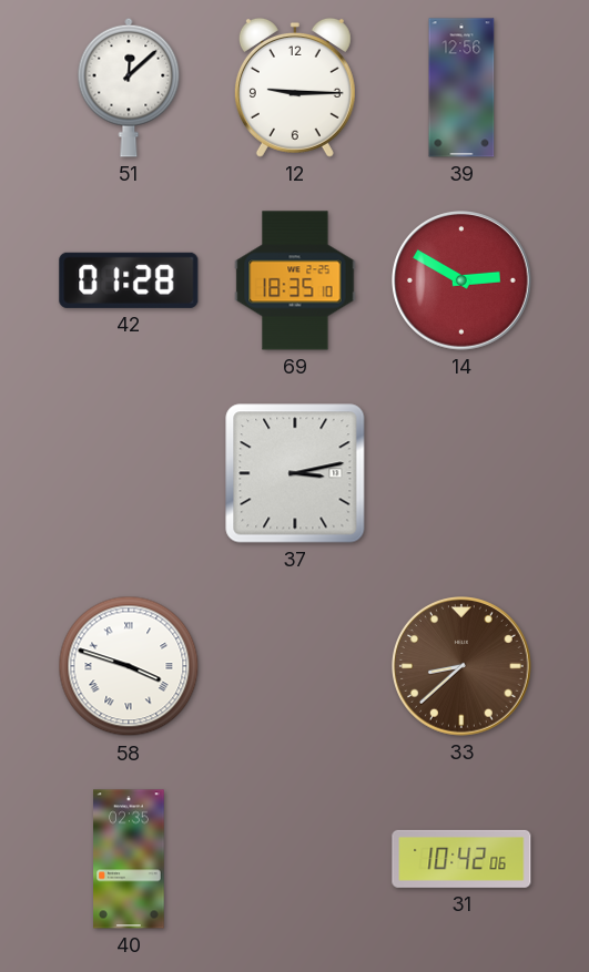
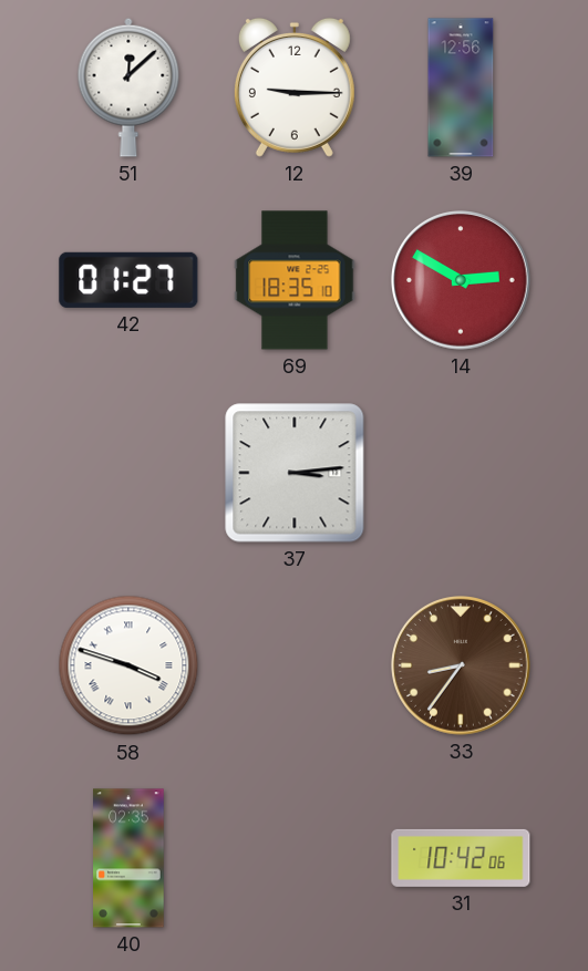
42: 01:28 -> 01:27
37: 3:13 -> 3:14
33: 8:38 -> 8:36
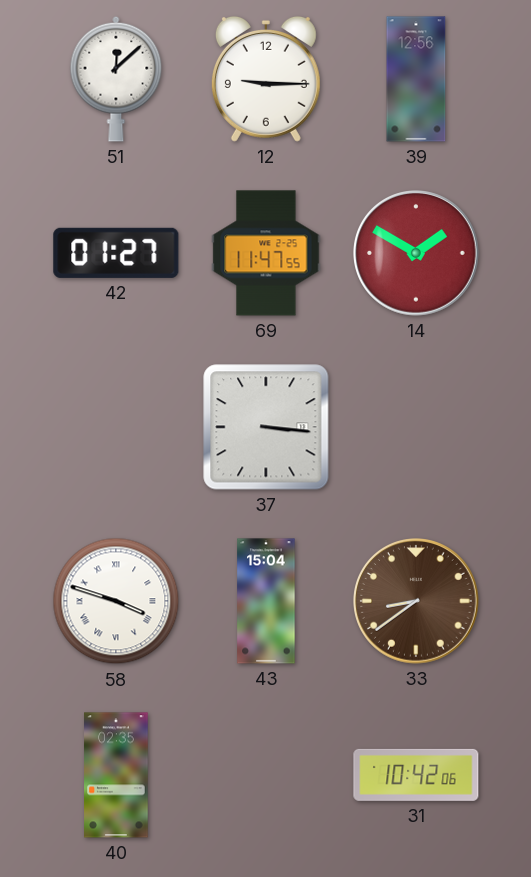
69: 18:35 -> 11:47
14: 2:50 -> 1:50
37: 3:14 -> 3:16
43: none -> 15:04
33: 8:36 -> 8:39
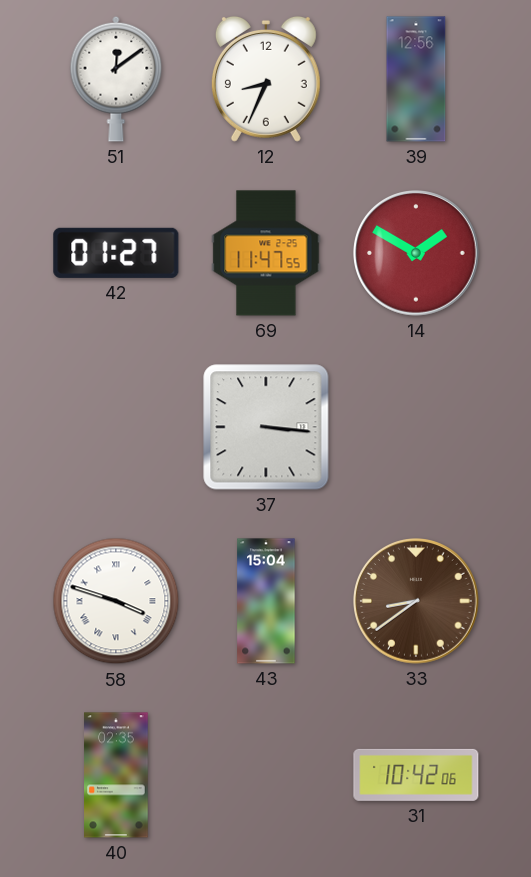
51: 12:08 -> 12:09
12: 9:15 -> 8:34
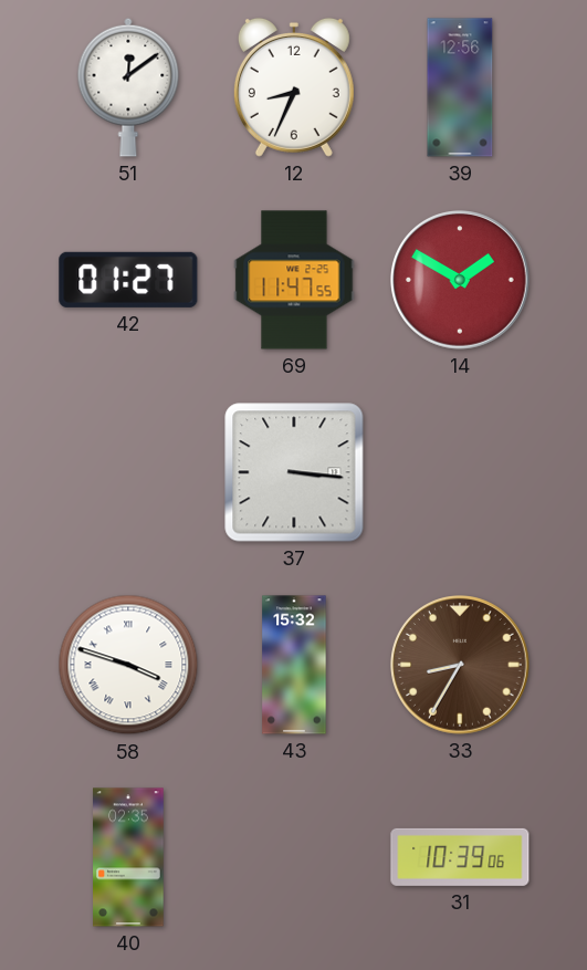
43: 15:04 -> 15:32
33: 8:39 -> 8:35
31: 10:42 -> 10:39
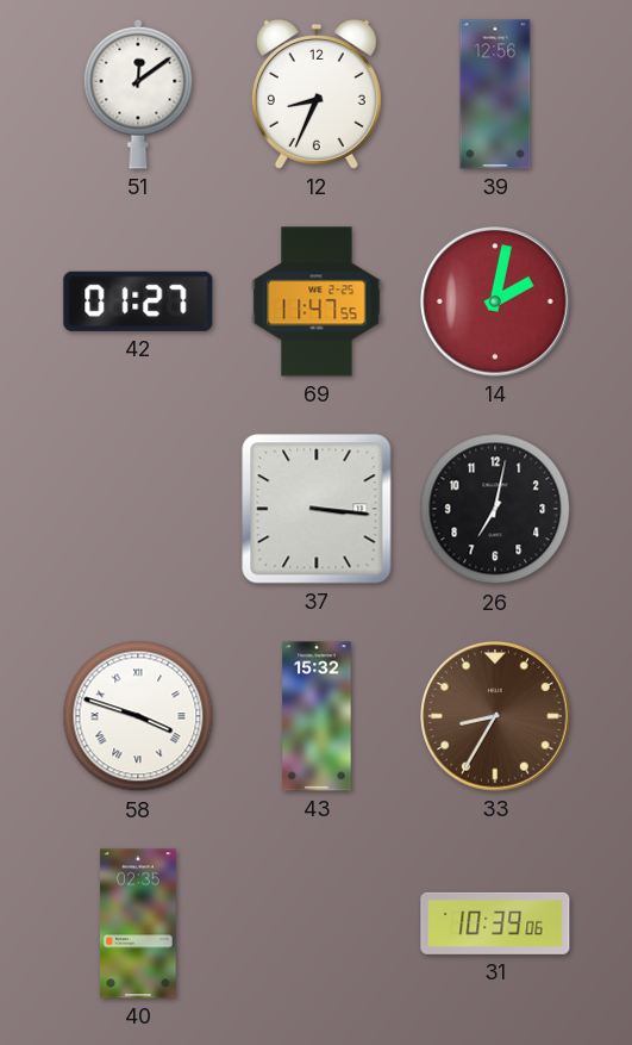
14: 1:50 -> 2:02
26: none -> 7:02
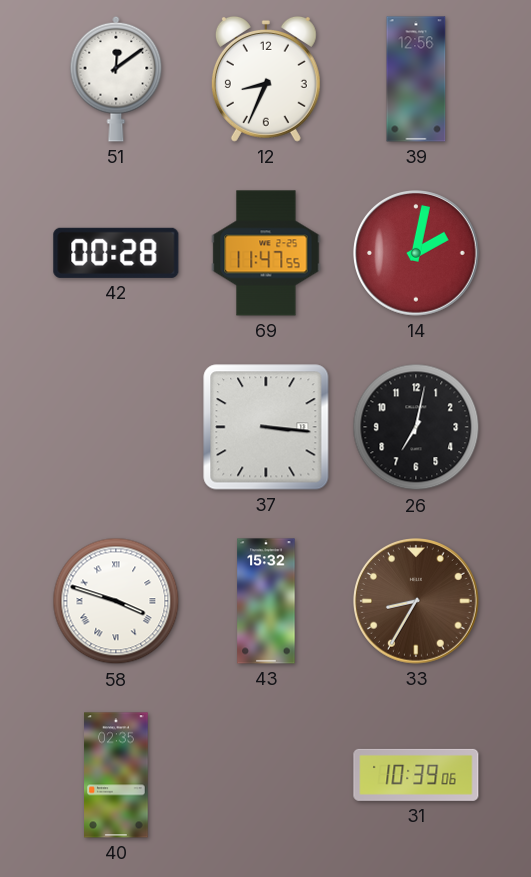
42: 01:27 -> 00:28
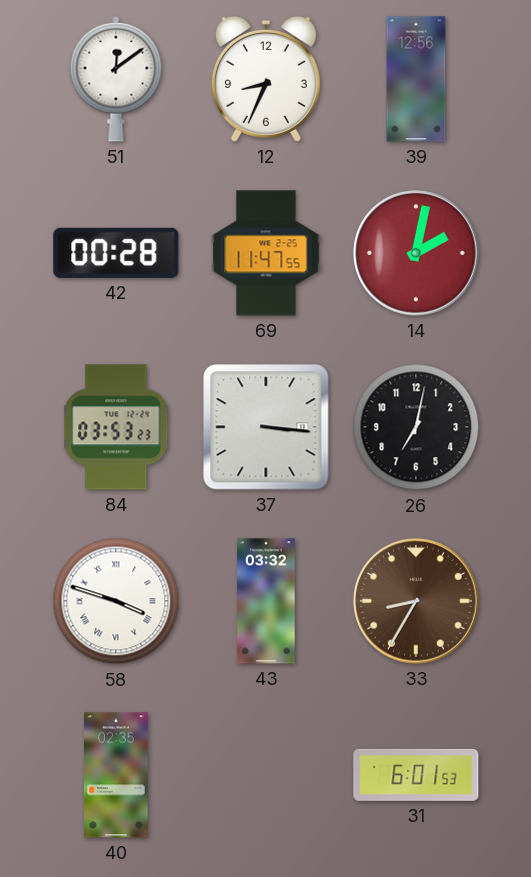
84: none -> 03:53
43: 15:32 -> 03:32
31: 10:39 -> 6:01
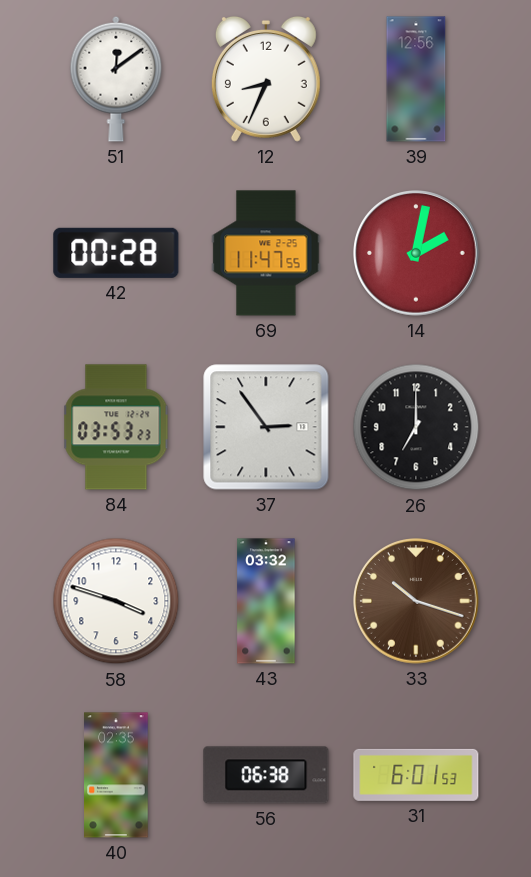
37: 3:16 -> 2:54
26: 7:02 -> 7:00
58 numerals: Roman -> Arabic
33: 8:35 -> 10:18
56: none -> 06:38
